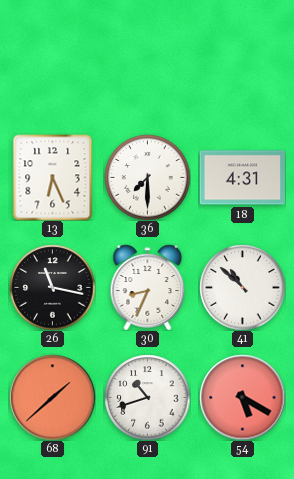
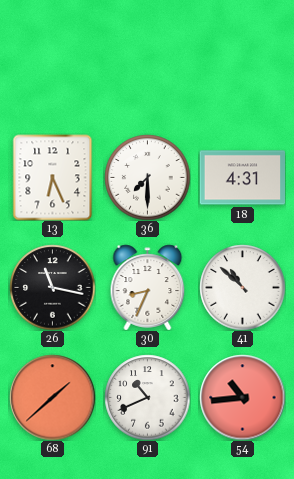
91: 10:42 -> 10:41
54: 5:20 -> 10:44
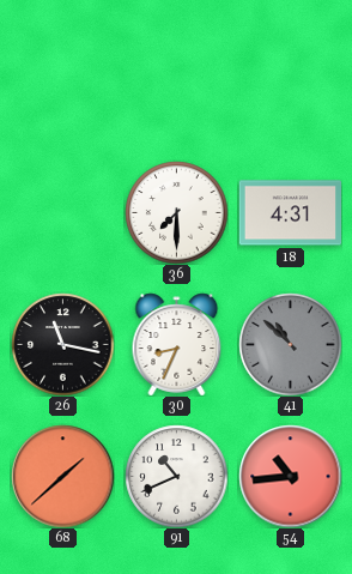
13: 6:26 -> none
41 dial: white -> grey
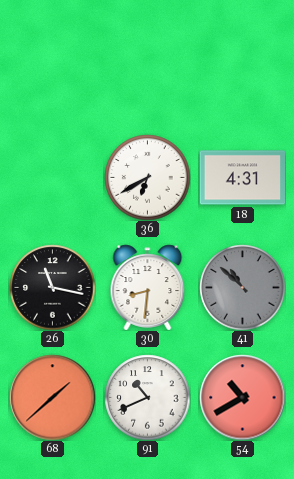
36: 7:30 -> 6:40
30: 8:34 -> 8:31
54: 10:44 -> 10:40
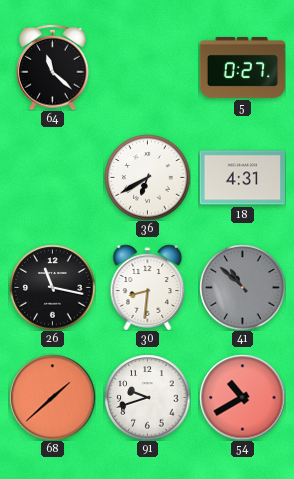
64: none -> 11:22
5: none -> 0:27
91: 10:41 -> 9:42
